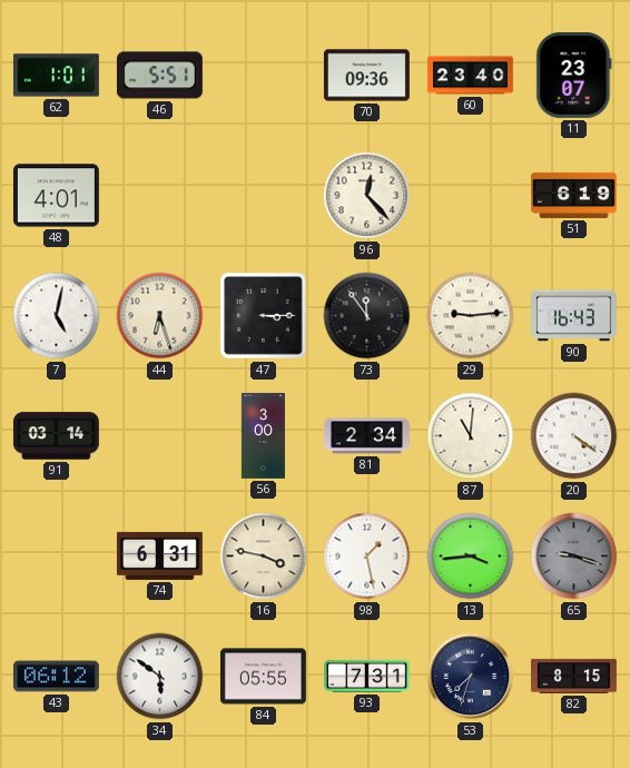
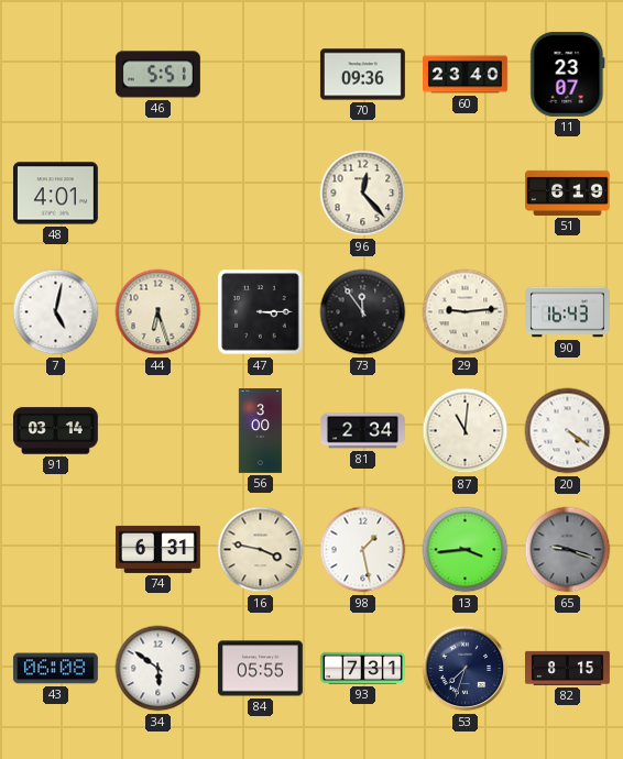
62: 1:01 -> none
43: 06:12 -> 06:08
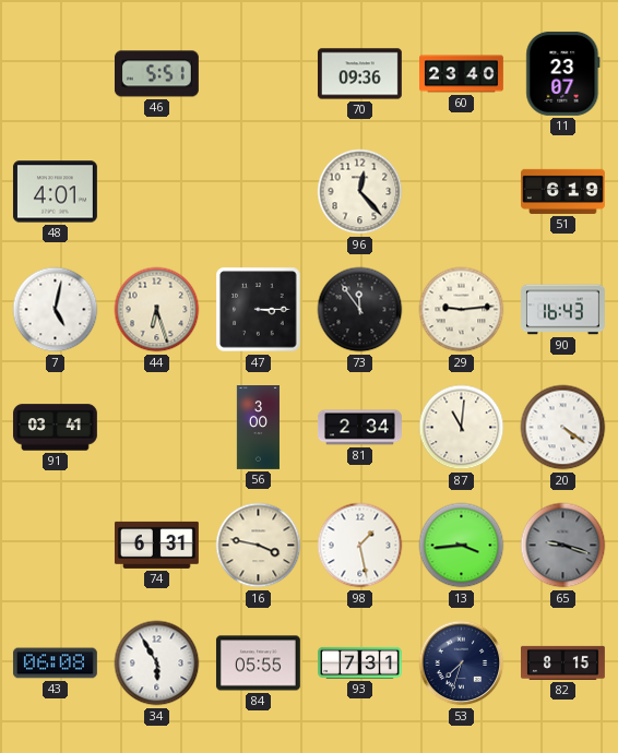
91: 03:14 -> 03:41
34: 5:51 -> 5:55
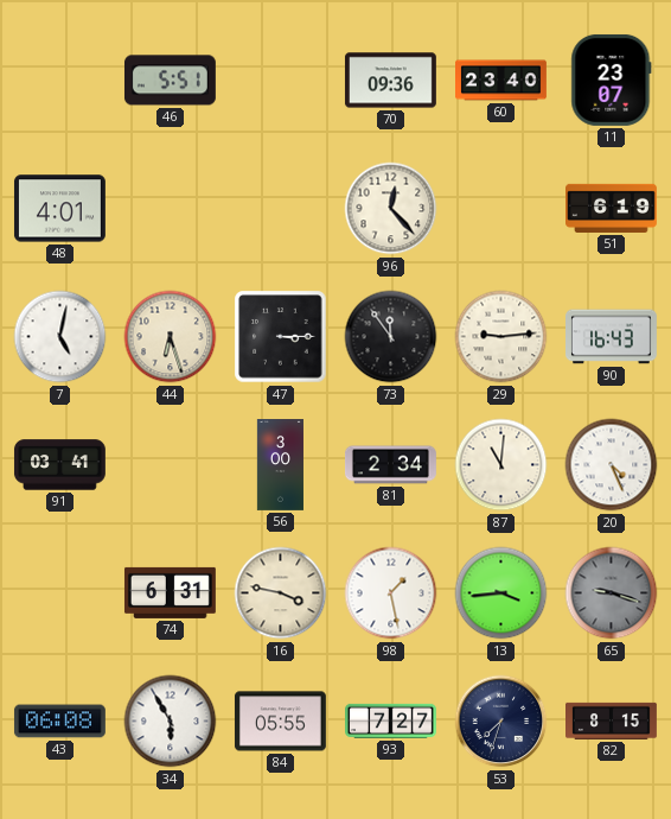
20: 4:21 -> 4:26
93: 7:31 -> 7:27
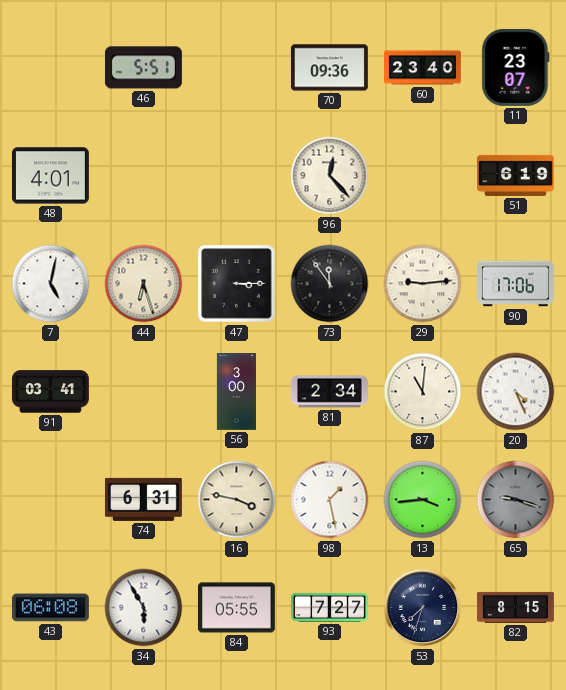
90: 16:43 -> 17:06
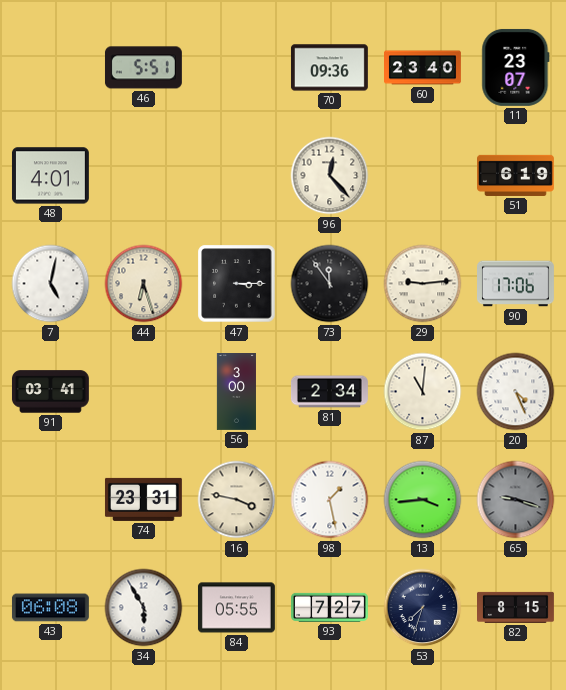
74: 6:31 -> 23:31
